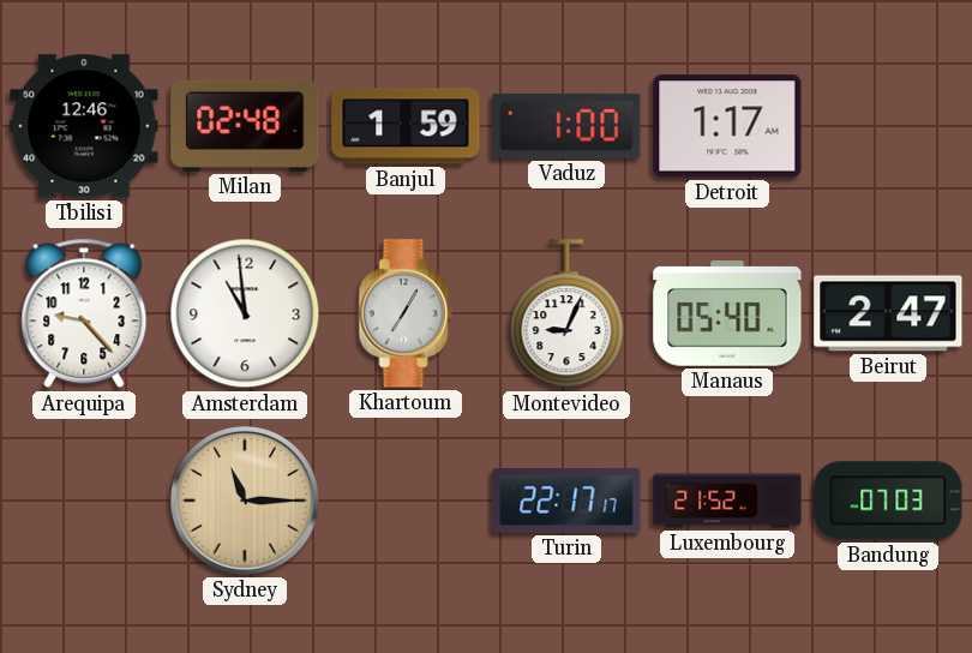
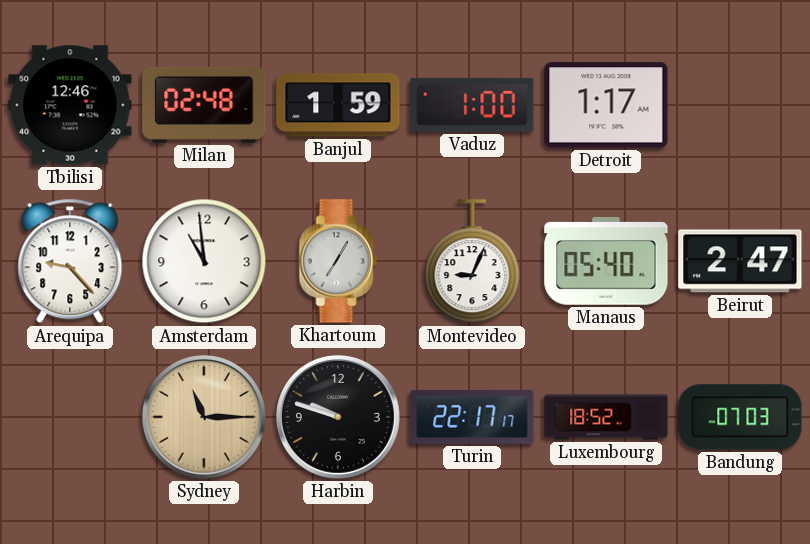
Harbin: none -> 9:48
Luxembourg: 21:52 -> 18:52
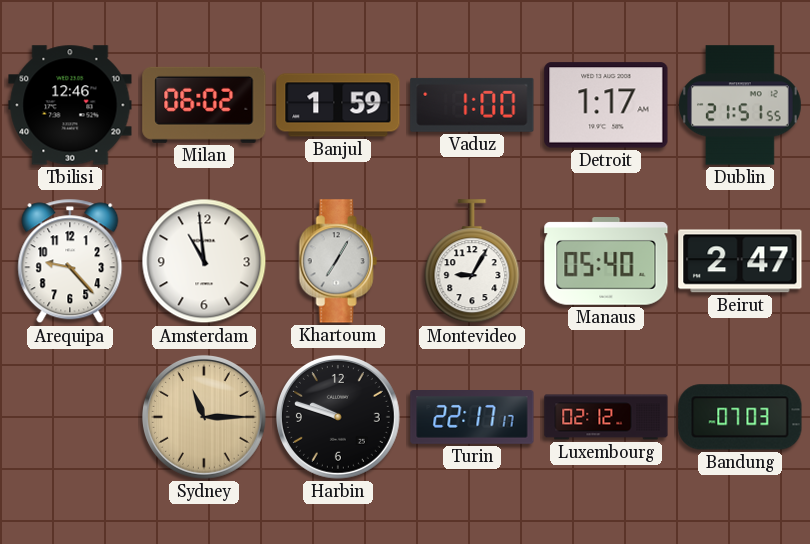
Milan: 02:48 -> 06:02
Dublin: none -> 21:51
Montevideo: 9:04 -> 9:05
Luxembourg: 18:52 -> 02:12
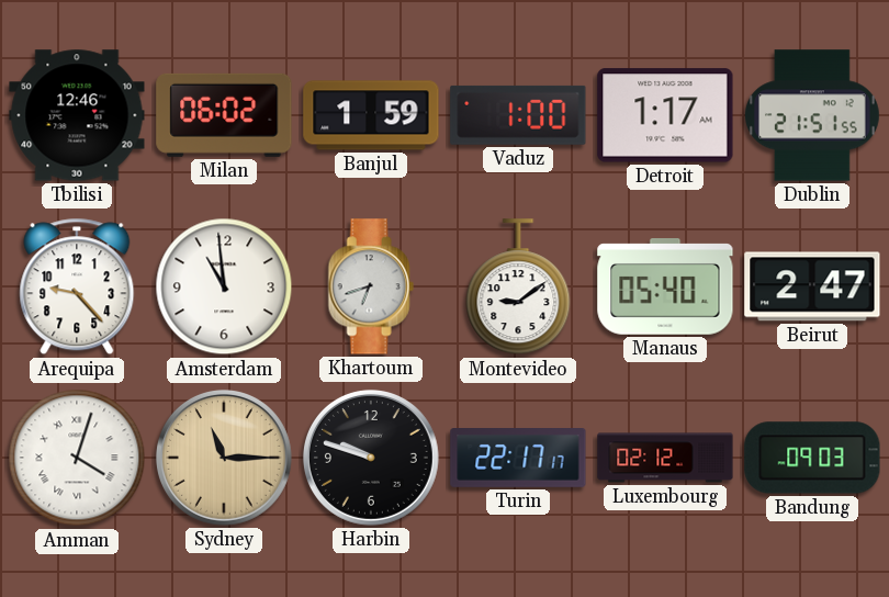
Khartoum: 7:05 -> 6:42
Montevideo: 9:05 -> 9:09
Amman: none -> 4:03
Bandung: 07:03 -> 09:03
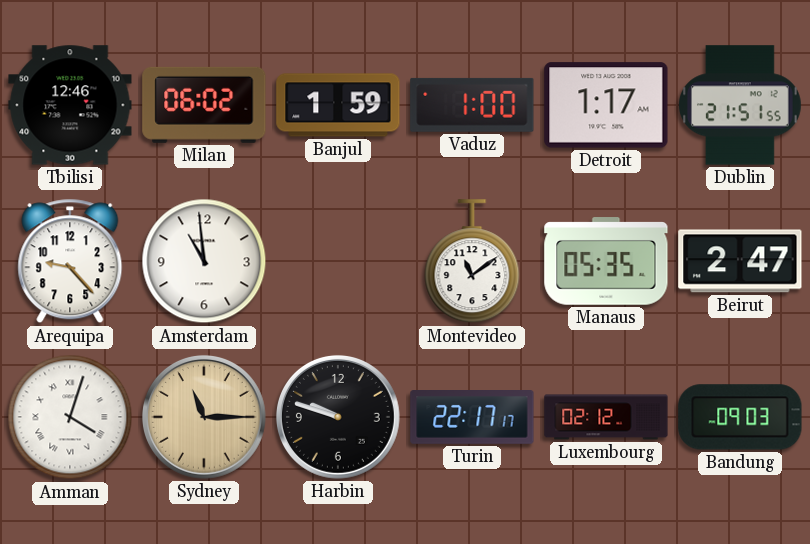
Khartoum: 6:42 -> none
Montevideo: 9:09 -> 11:09
Manaus: 05:40 -> 05:35
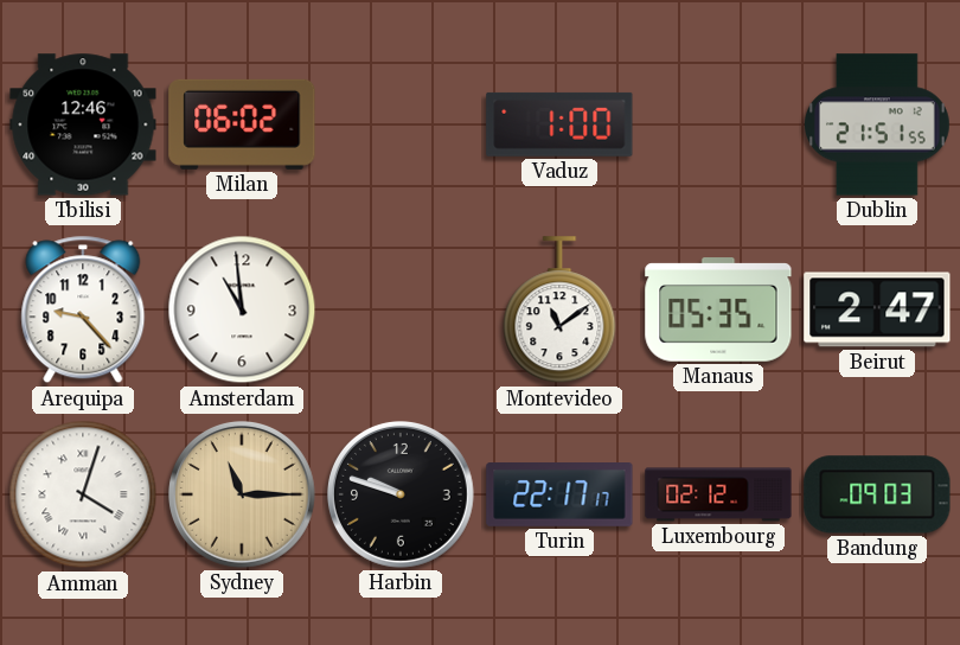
Banjul: 1:59 -> none
Detroit: 1:17 -> none
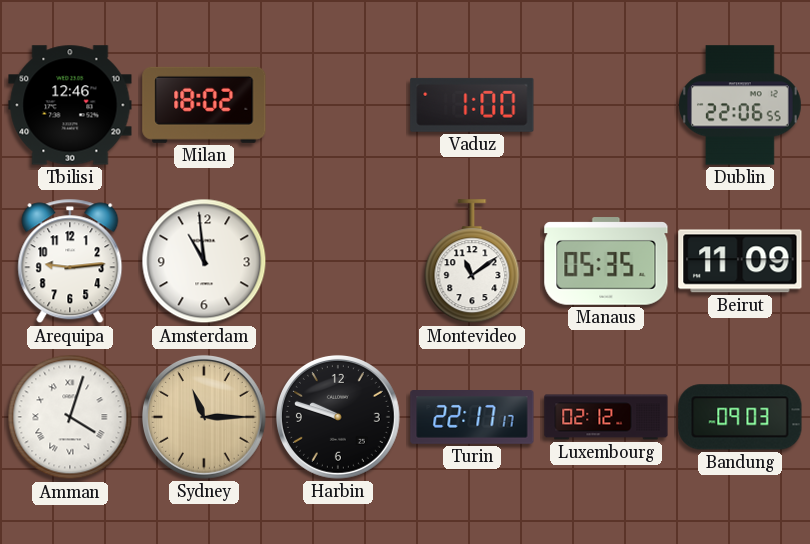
Milan: 06:02 -> 18:02
Dublin: 21:51 -> 22:06
Arequipa: 9:23 -> 9:14
Beirut: 2:47 -> 11:09
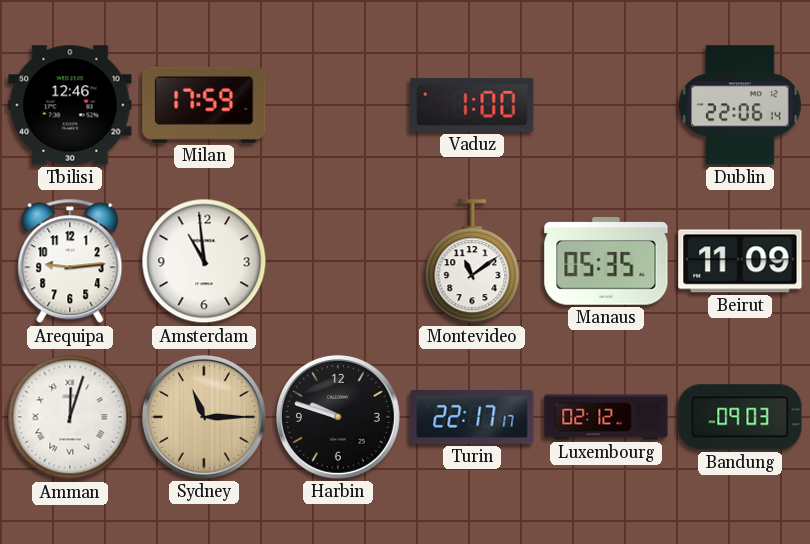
Milan: 18:02 -> 17:59
Dublin: 22:06:55 -> 22:06:14
Amman: 4:03 -> 12:03
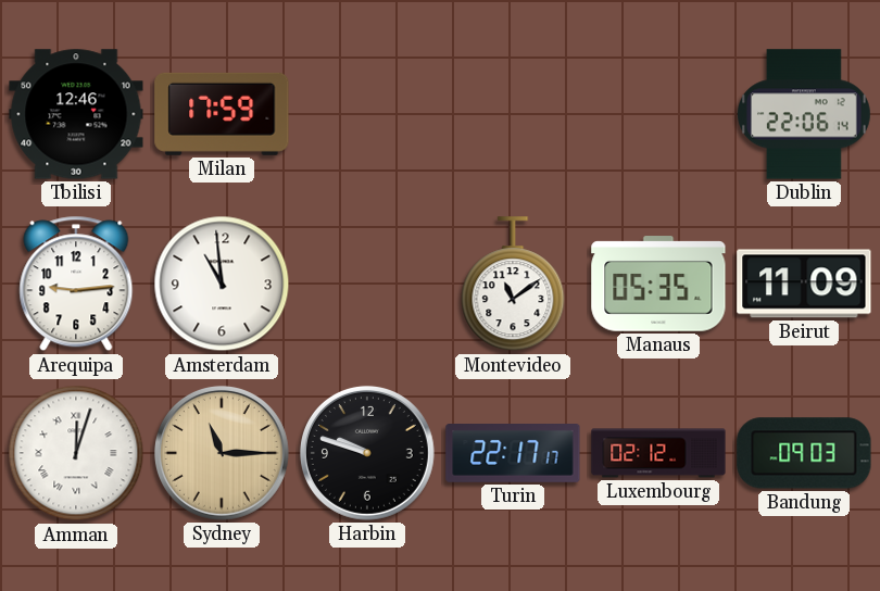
Vaduz: 1:00 -> none
